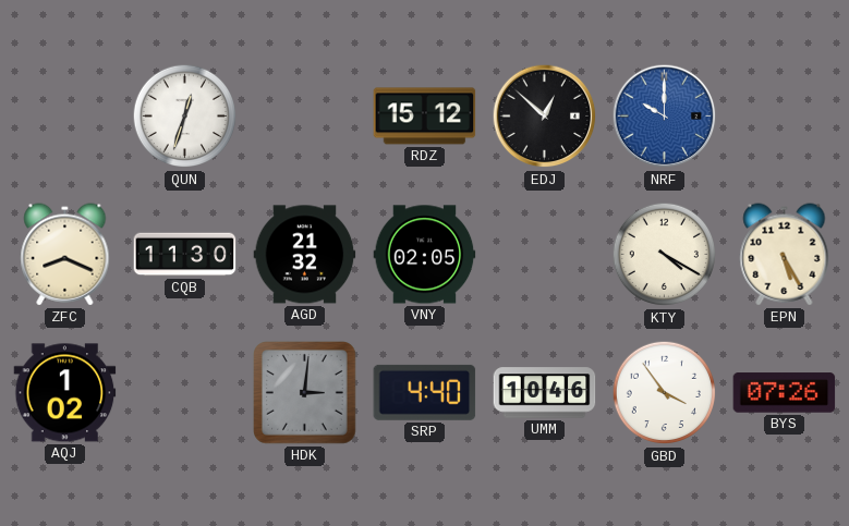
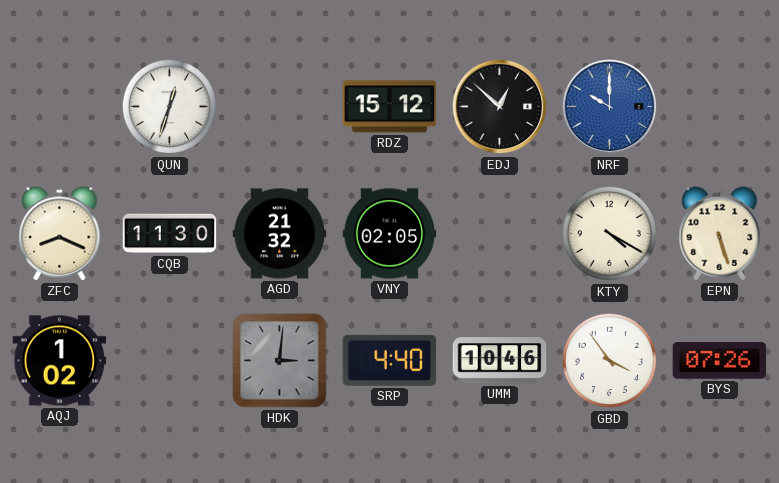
EPN: 5:25 -> 5:27
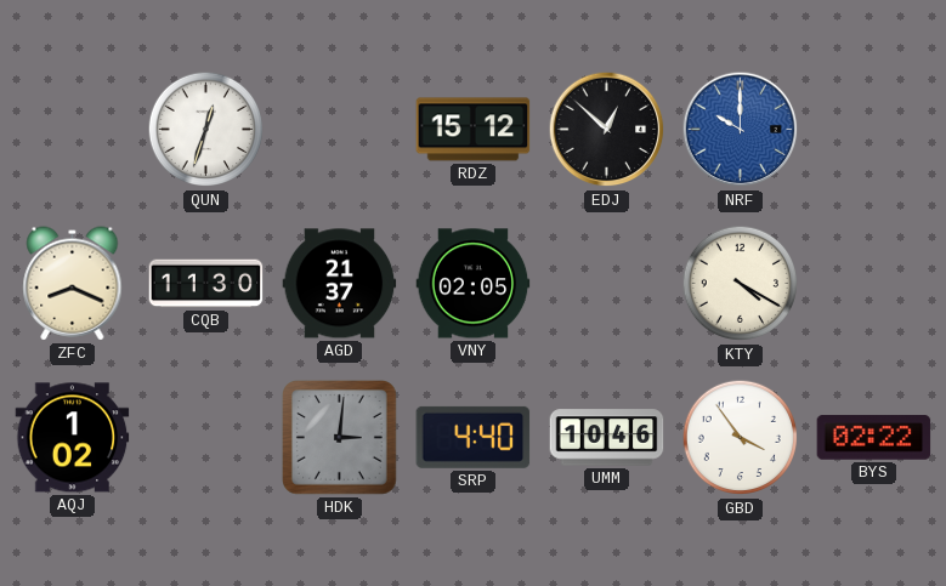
AGD: 21:32 -> 21:37
EPN: 5:27 -> none
BYS: 07:26 -> 02:22
